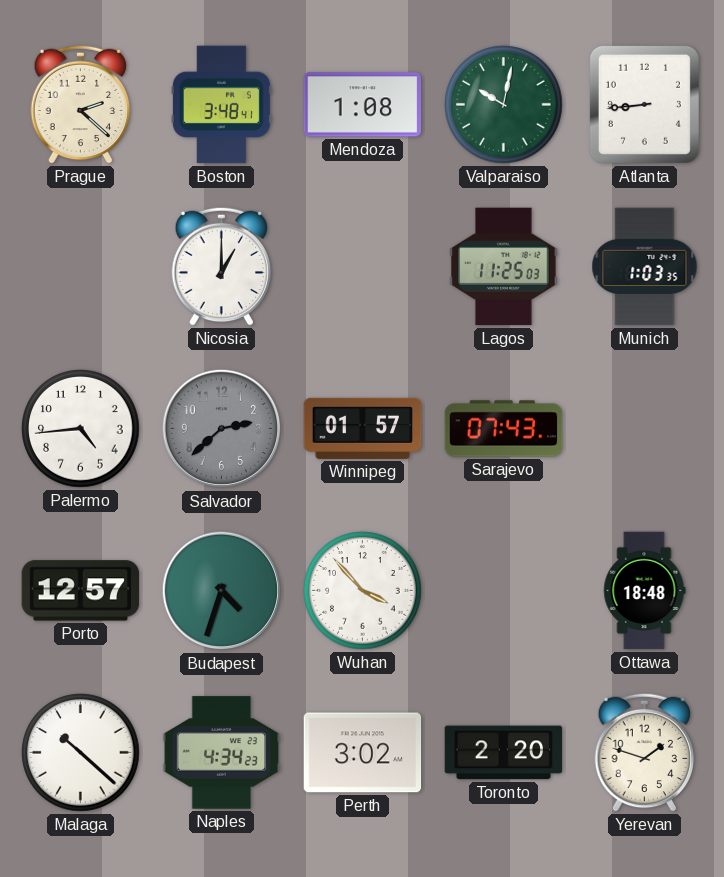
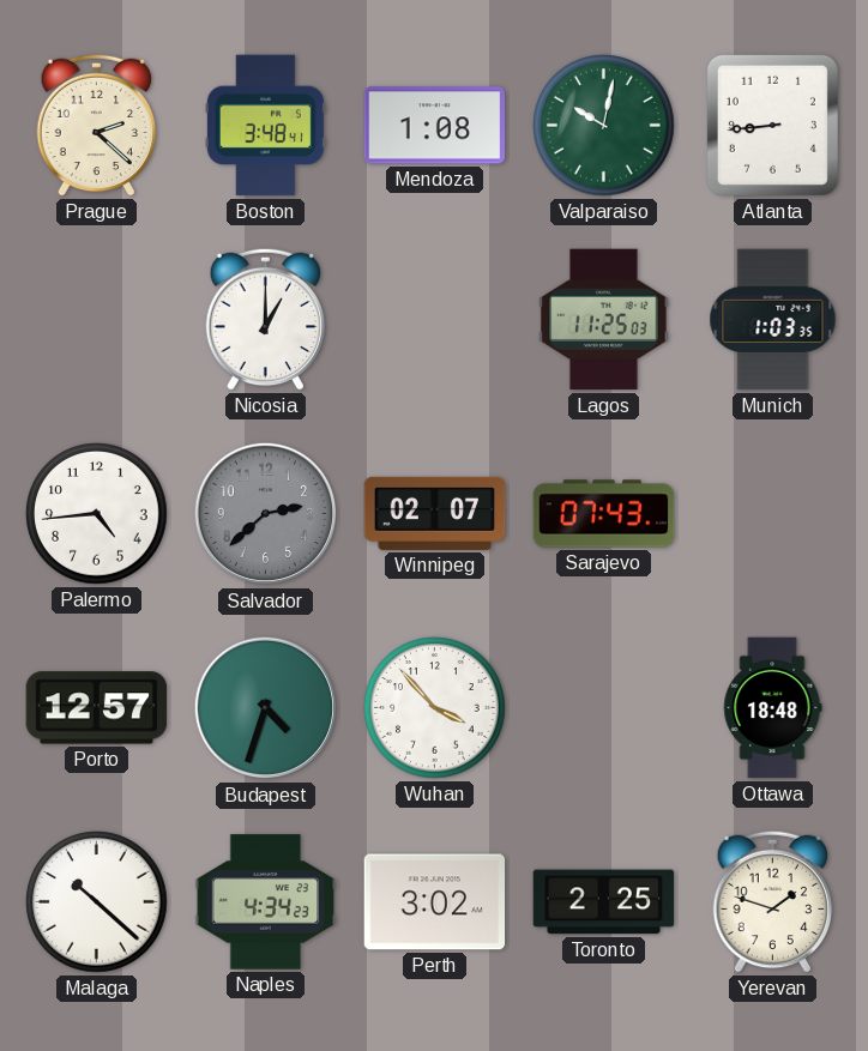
Winnipeg: 01:57 -> 02:07
Toronto: 2:20 -> 2:25
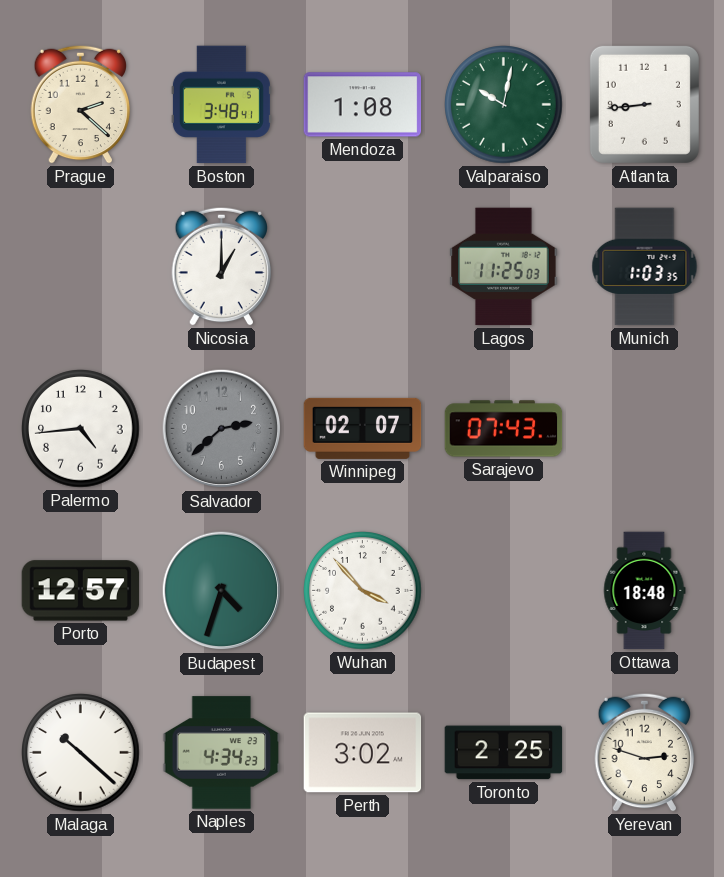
Yerevan: 1:48 -> 2:48
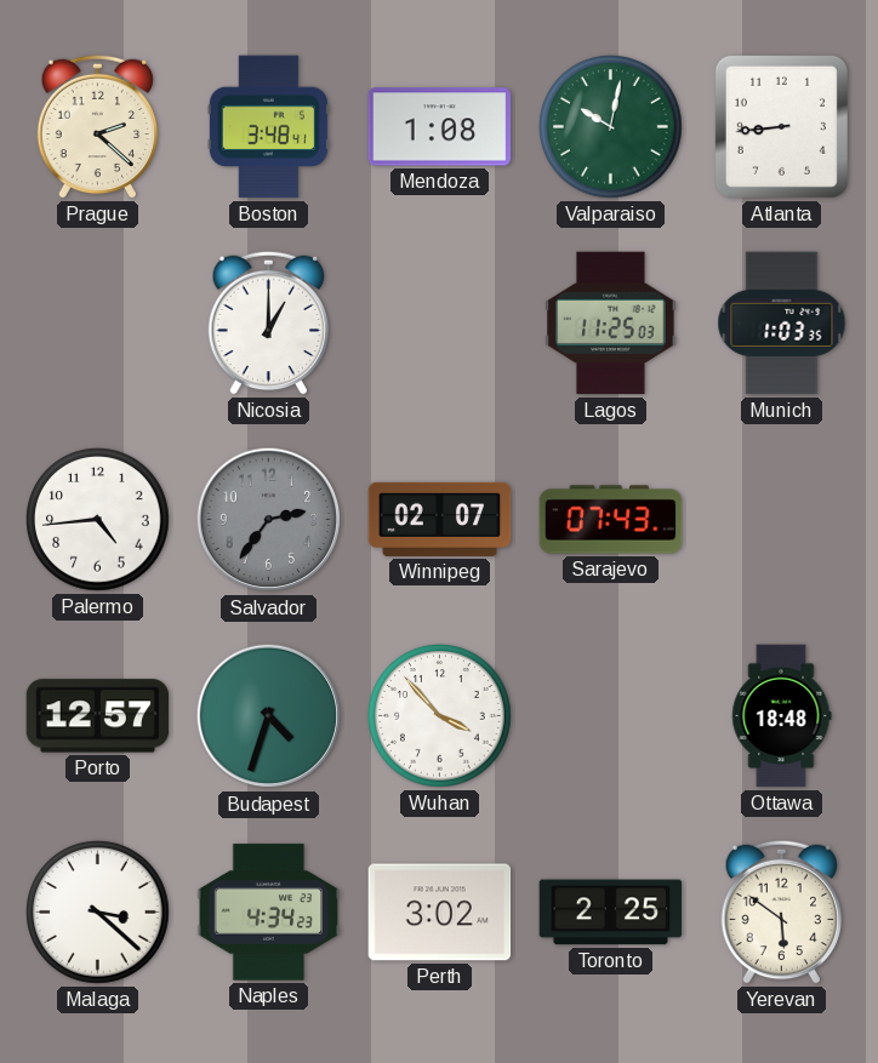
Salvador: 2:38 -> 2:36
Malaga: 10:22 -> 3:22
Yerevan: 2:48 -> 5:51
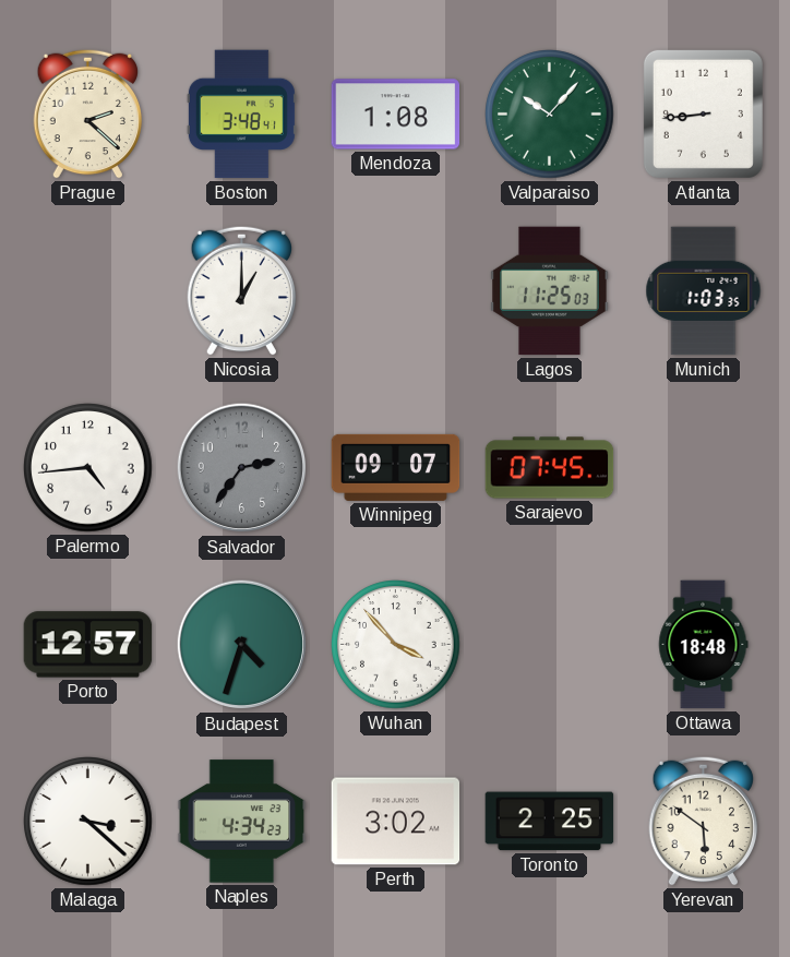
Valparaiso: 10:02 -> 10:07
Winnipeg: 02:07 -> 09:07
Sarajevo: 07:43 -> 07:45
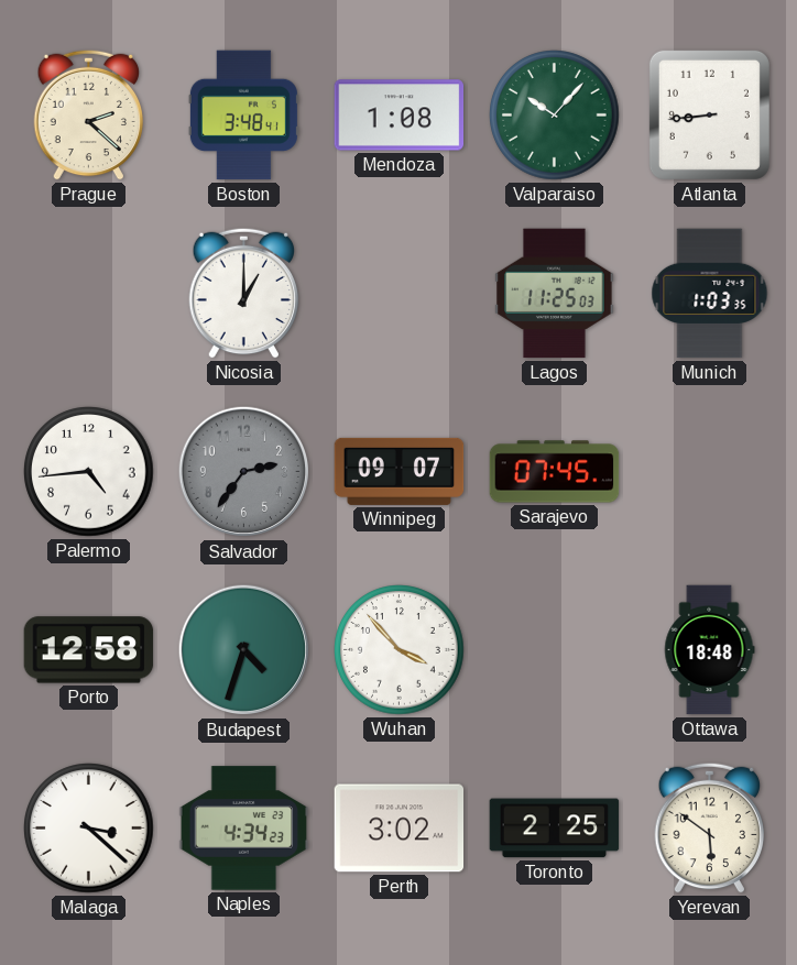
Porto: 12:57 -> 12:58
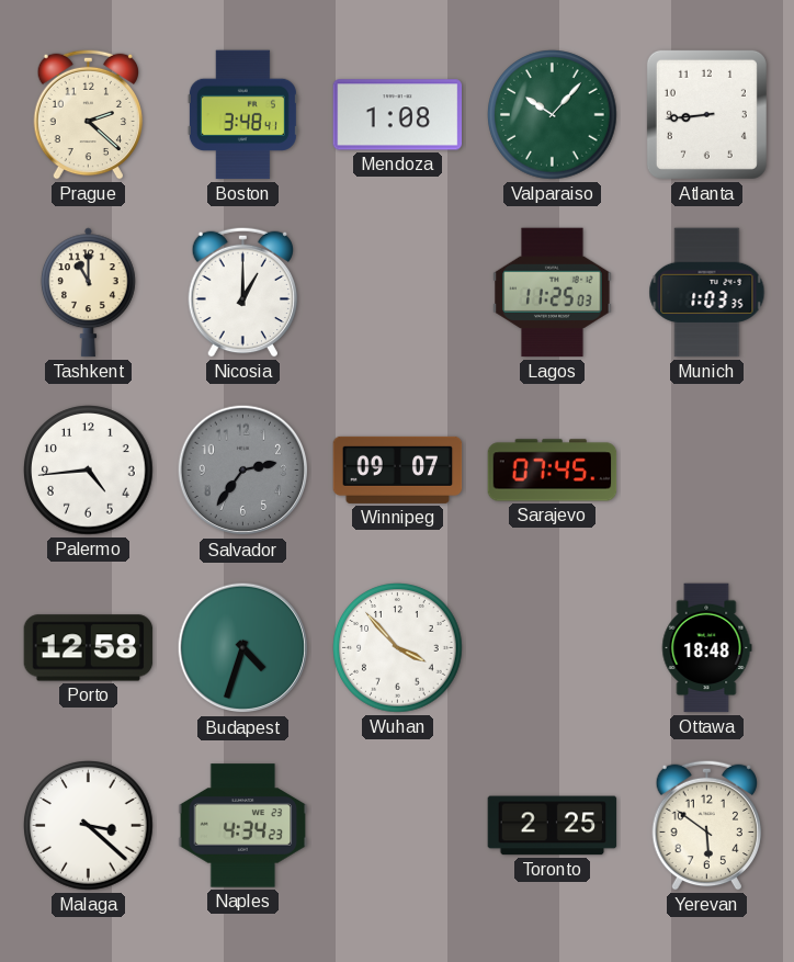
Tashkent: none -> 11:00
Perth: 3:02 -> none
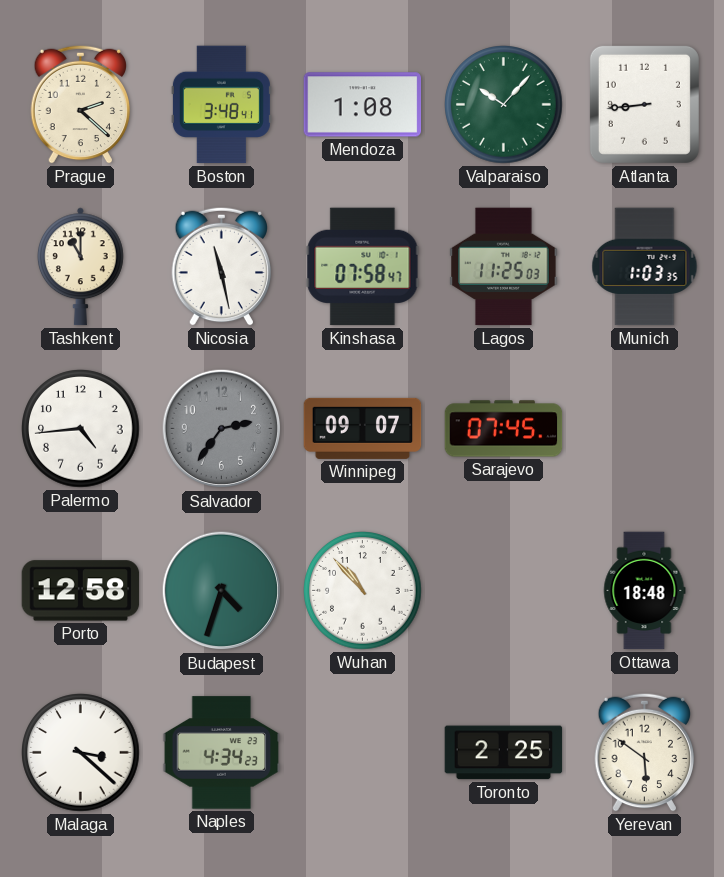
Nicosia: 1:00 -> 11:28
Kinshasa: none -> 07:58
Wuhan: 3:53 -> 10:53
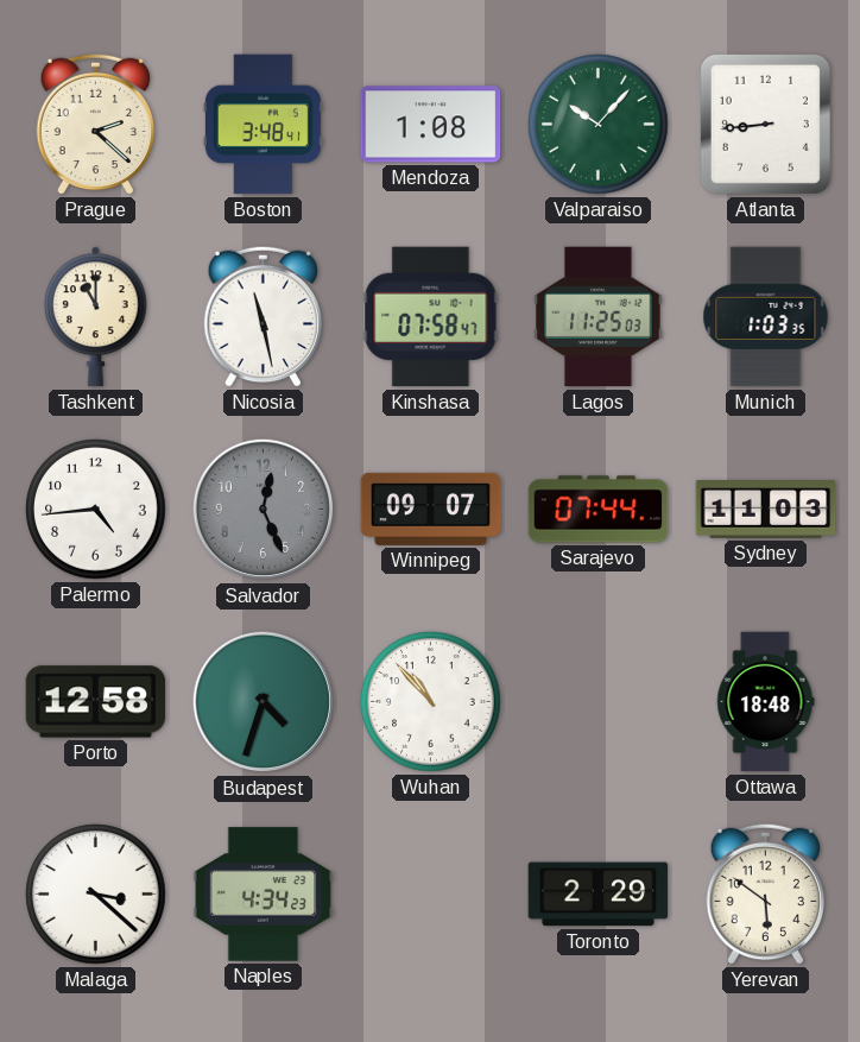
Salvador: 2:36 -> 12:26
Sarajevo: 07:45 -> 07:44
Sydney: none -> 11:03
Toronto: 2:25 -> 2:29
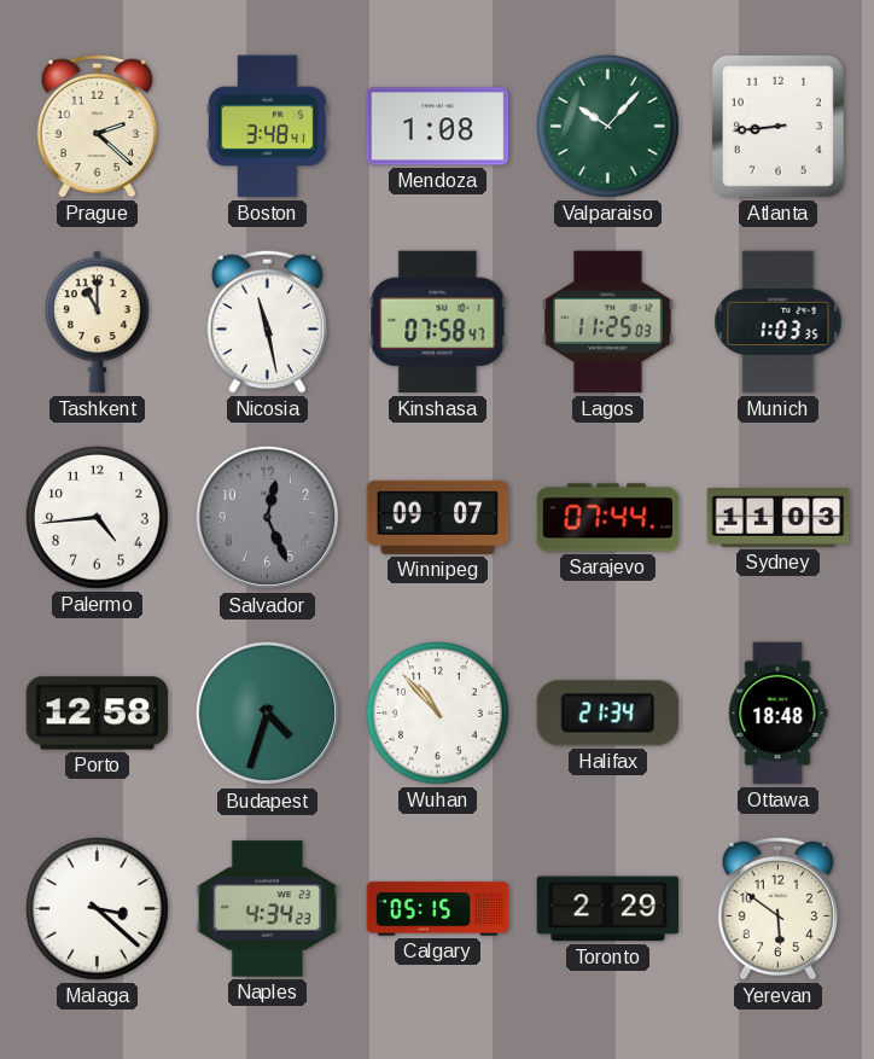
Halifax: none -> 21:34
Calgary: none -> 05:15
